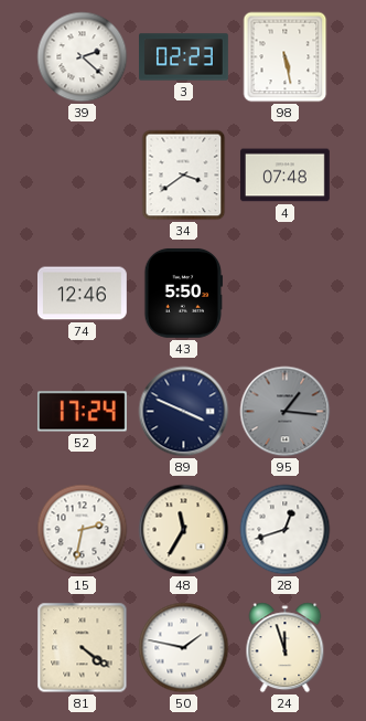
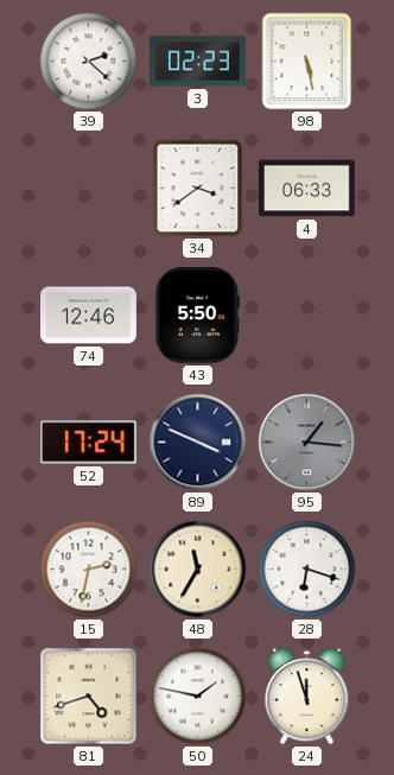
4: 07:48 -> 06:33
28: 12:42 -> 6:18
81: 4:21 -> 4:42
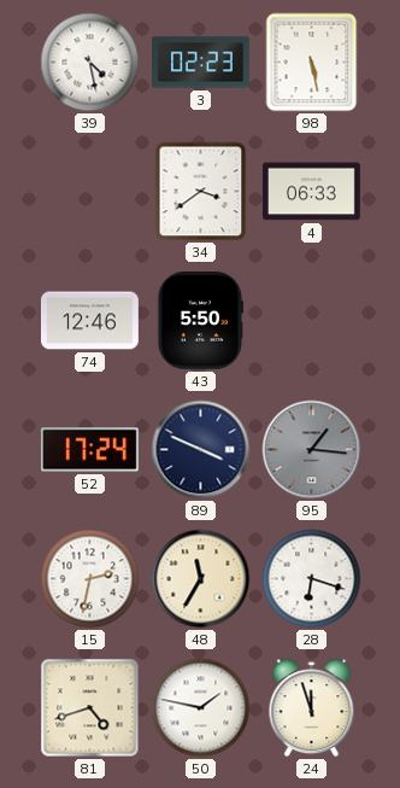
39: 2:22 -> 4:28
